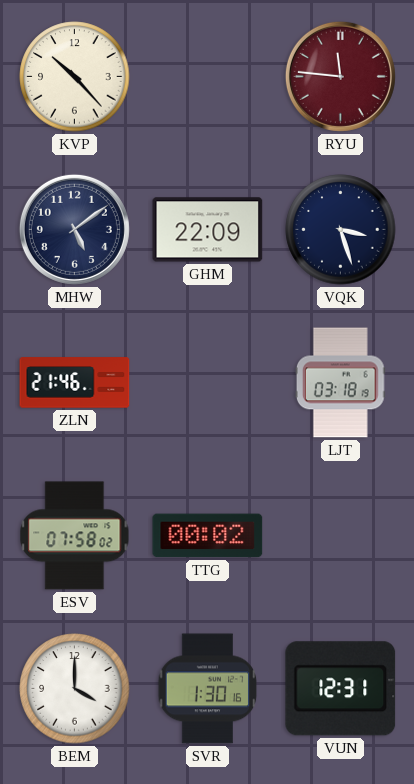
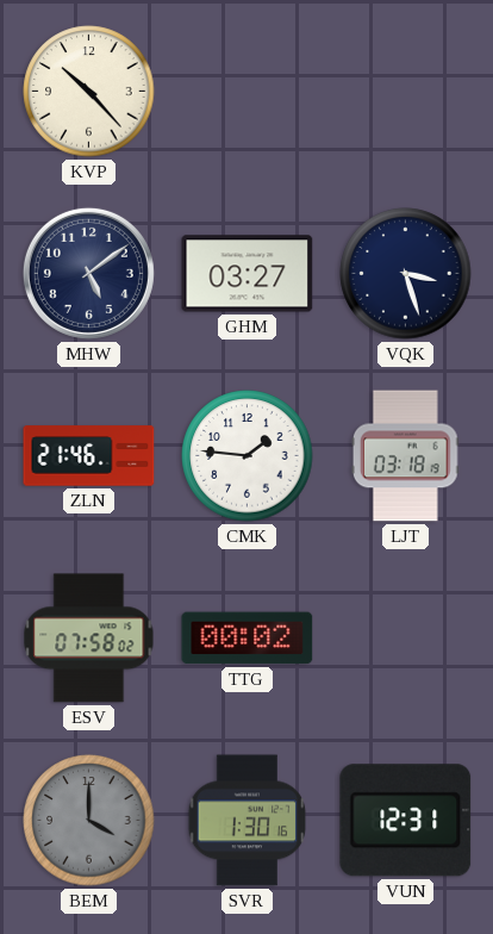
RYU: 11:46 -> none
GHM: 22:09 -> 03:27
CMK: none -> 1:46
BEM dial: white -> grey
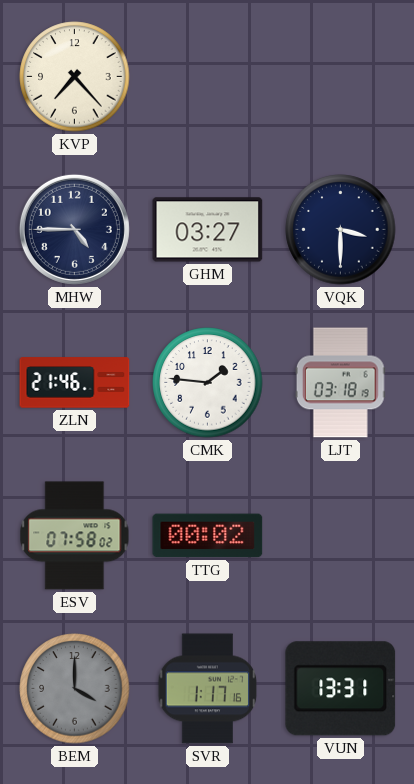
KVP: 10:23 -> 7:23
MHW: 5:09 -> 4:45
VQK: 3:27 -> 3:30
SVR: 1:30 -> 1:17
VUN: 12:31 -> 13:31
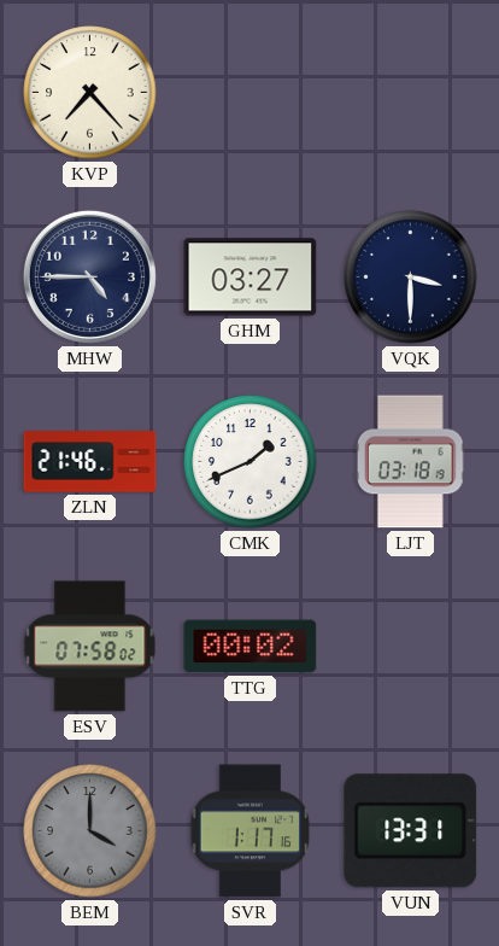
CMK: 1:46 -> 1:41
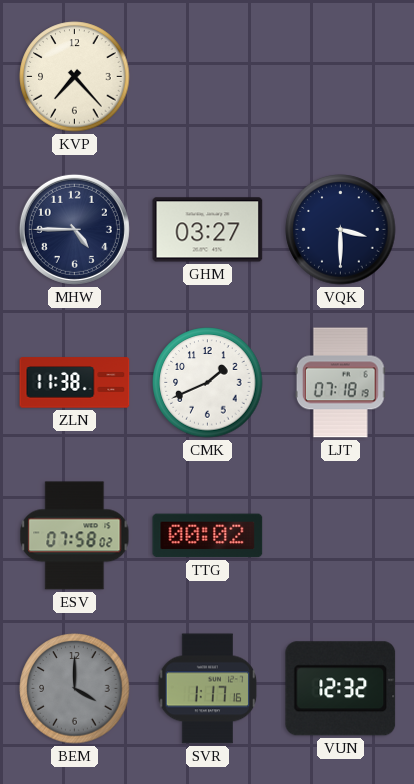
ZLN: 21:46 -> 11:38
LJT: 03:18 -> 07:18
VUN: 13:31 -> 12:32
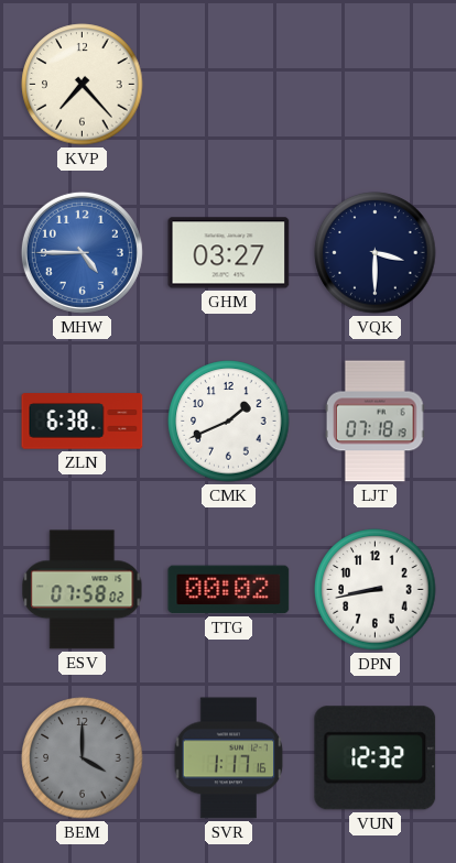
MHW dial: navy -> blue
ZLN: 11:38 -> 6:38
DPN: none -> 8:43
